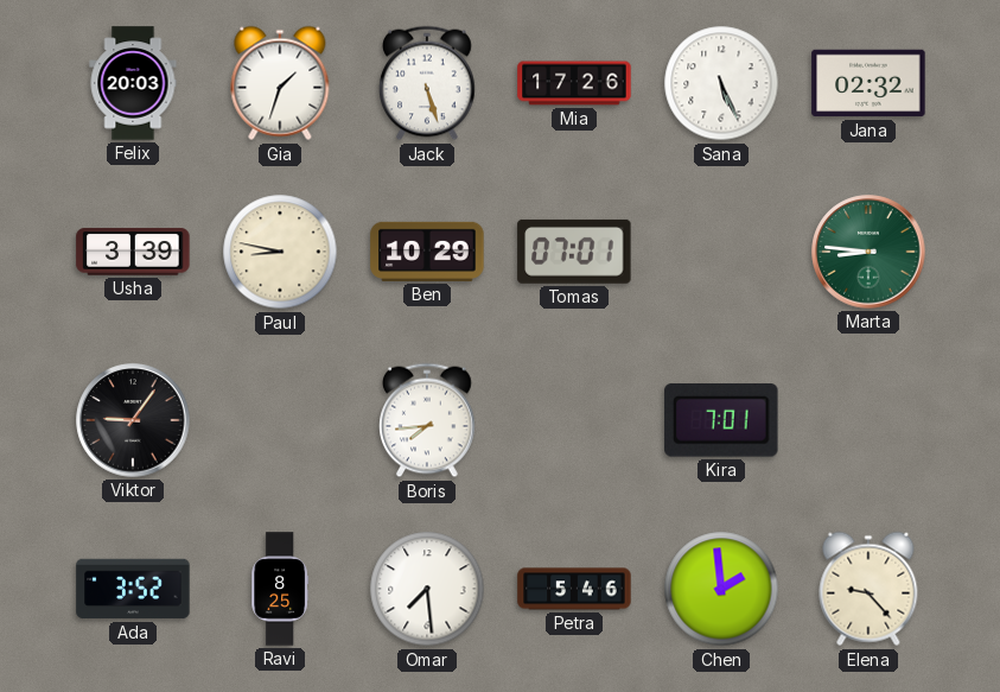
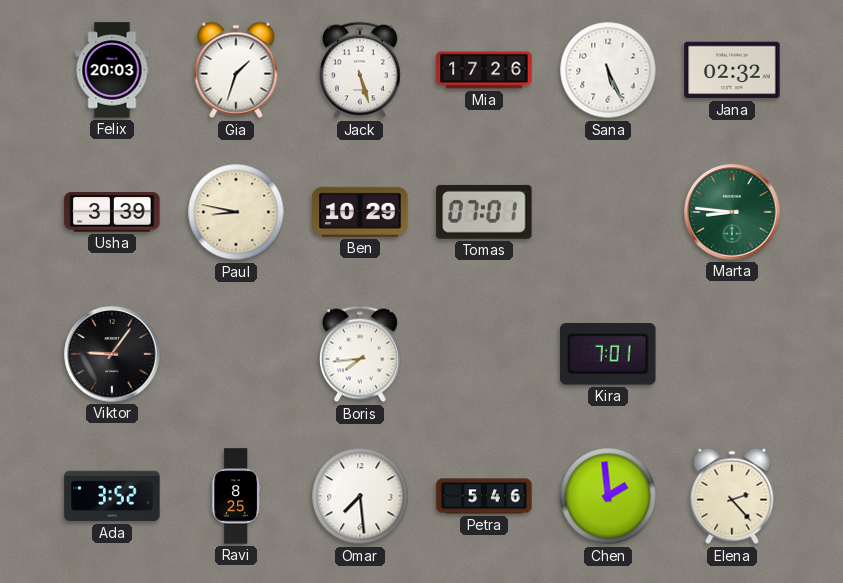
Elena: 9:23 -> 2:23
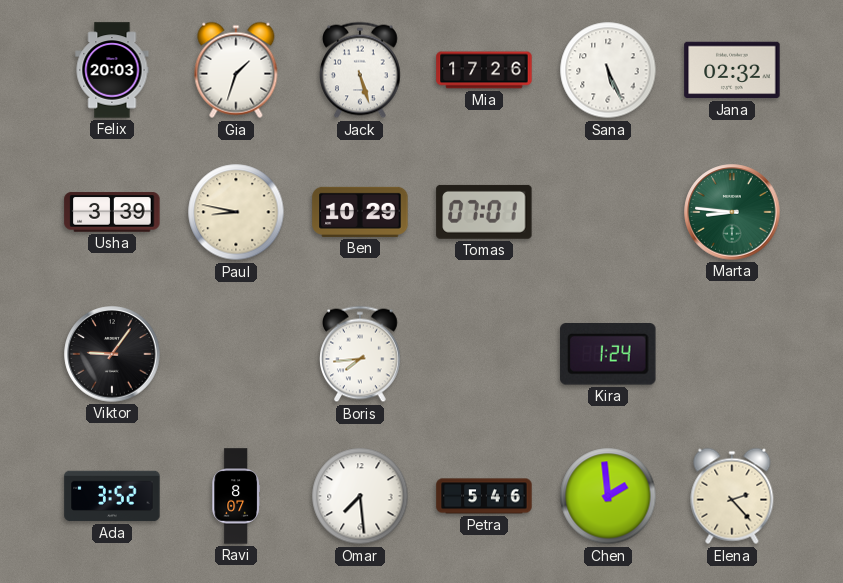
Kira: 7:01 -> 1:24
Ravi: 8:25 -> 8:07
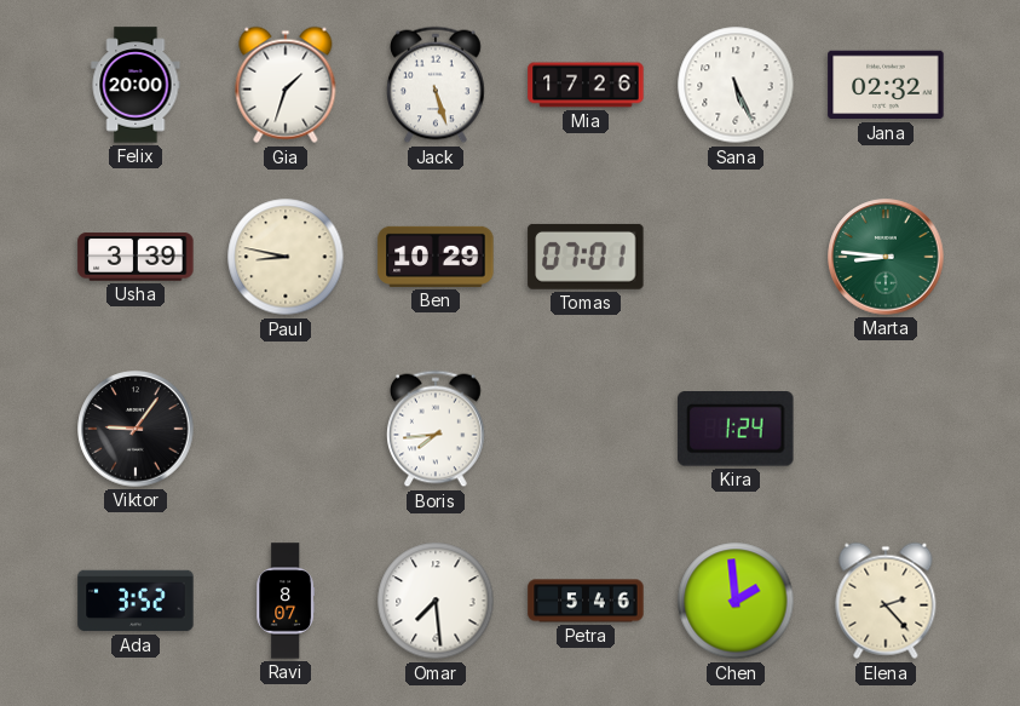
Felix: 20:03 -> 20:00
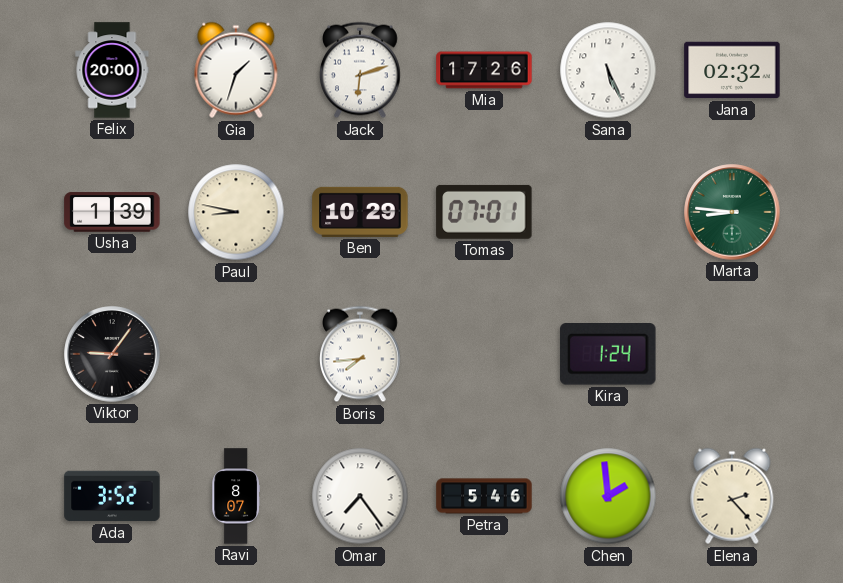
Jack: 5:27 -> 6:12
Usha: 3:39 -> 1:39
Omar: 7:29 -> 7:24
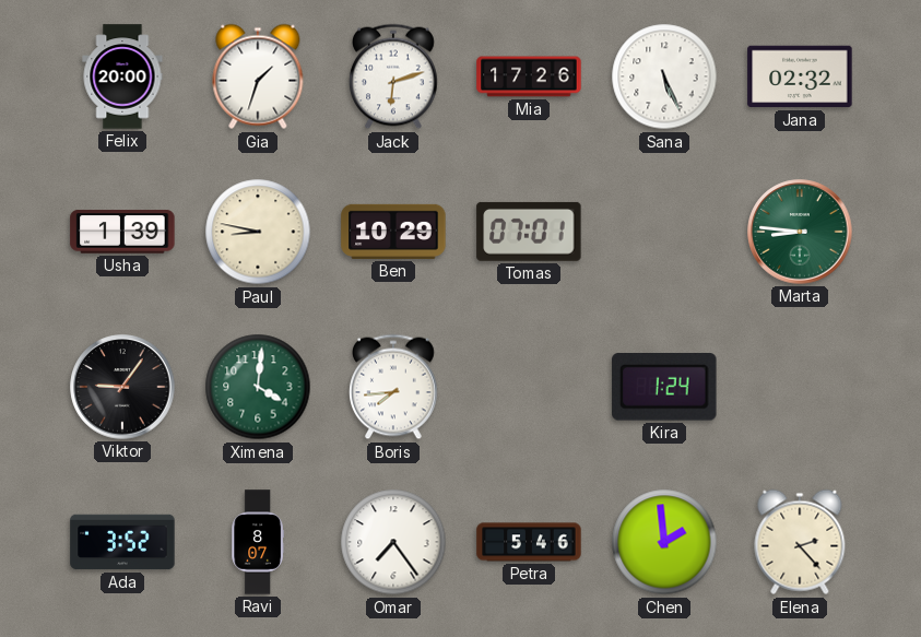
Ximena: none -> 4:01
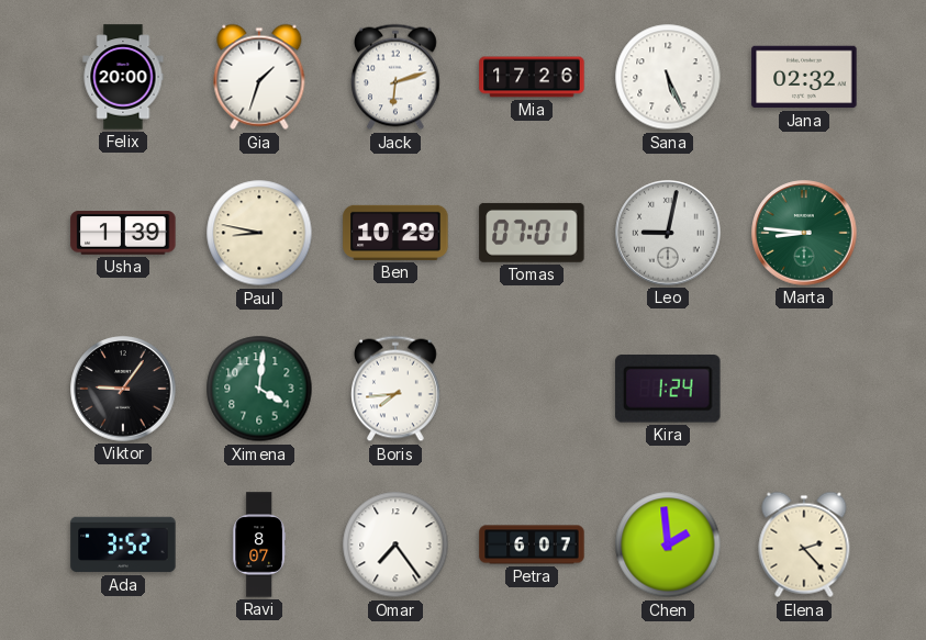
Leo: none -> 9:02
Petra: 5:46 -> 6:07
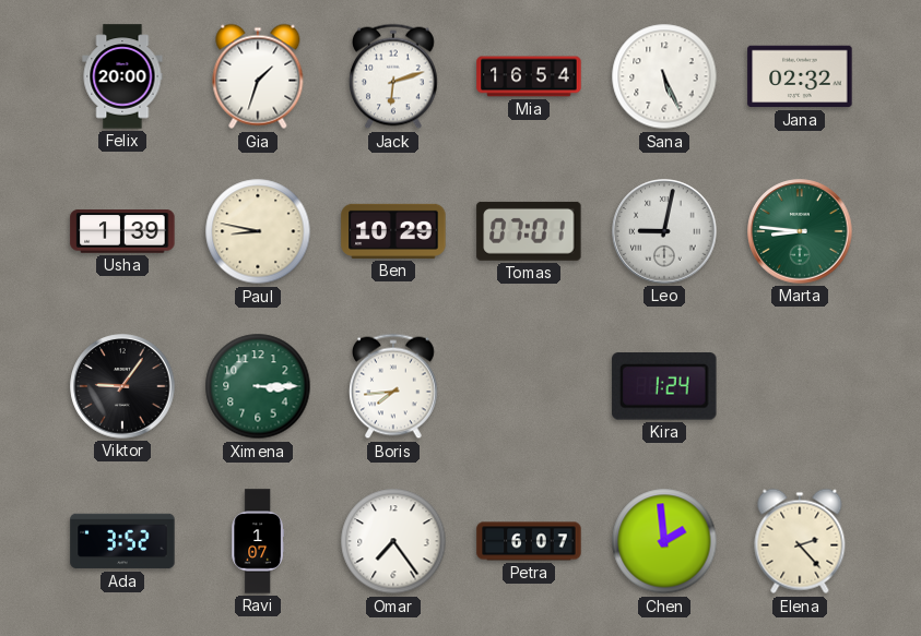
Mia: 17:26 -> 16:54
Ximena: 4:01 -> 3:15
Ravi: 8:07 -> 1:07
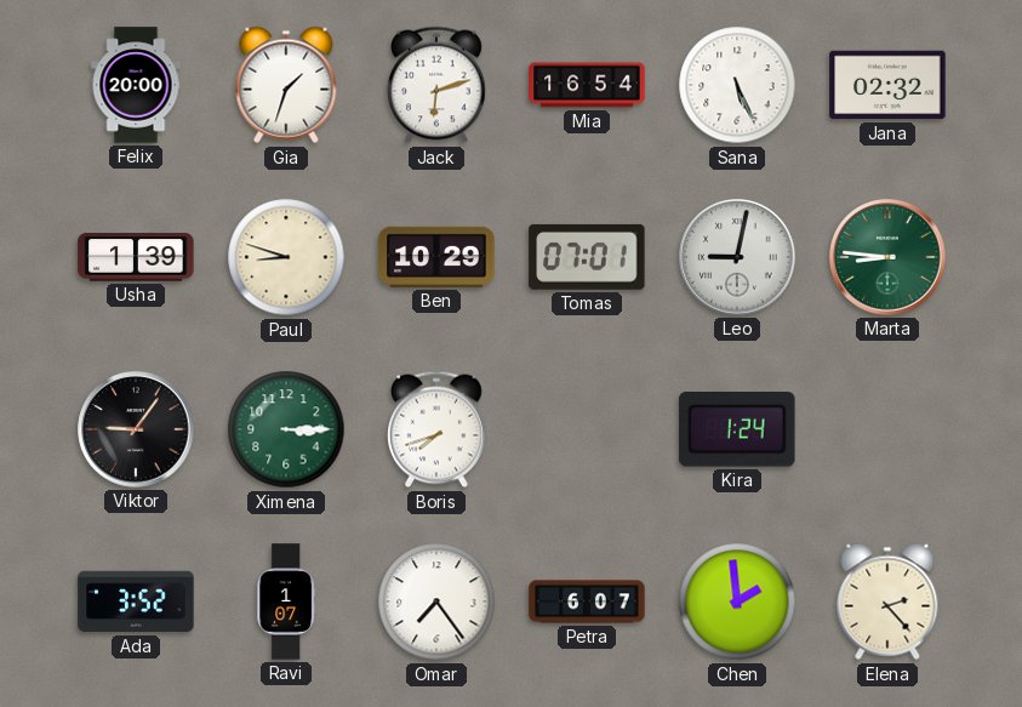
Paul: 8:47 -> 8:48
Boris: 7:44 -> 7:42
